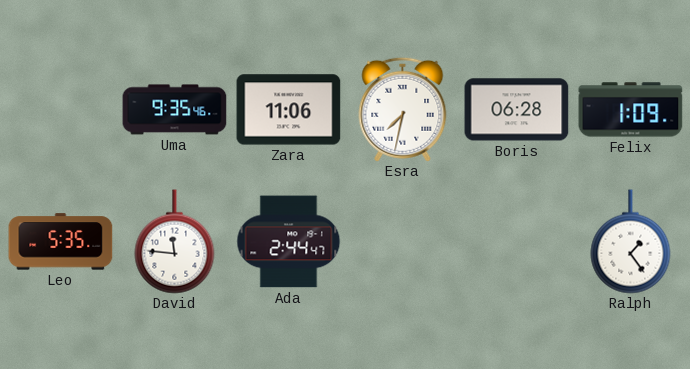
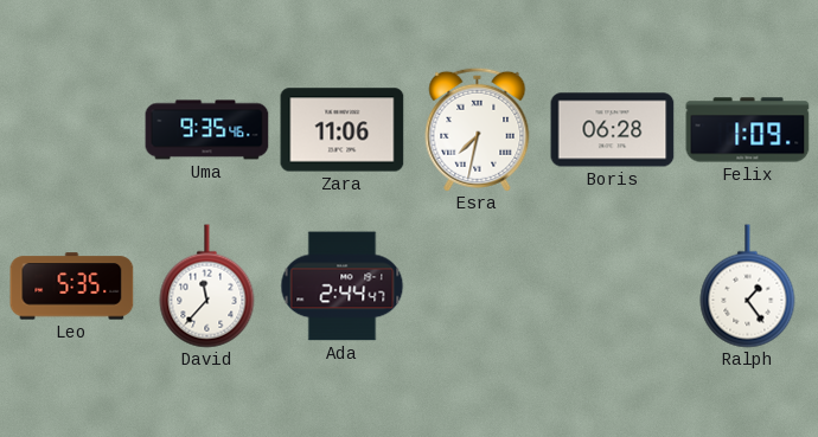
David: 11:46 -> 11:37
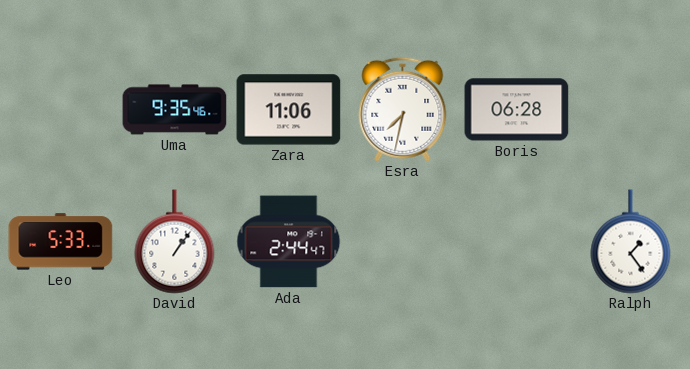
Felix: 1:09 -> none
Leo: 5:35 -> 5:33
David: 11:37 -> 1:06
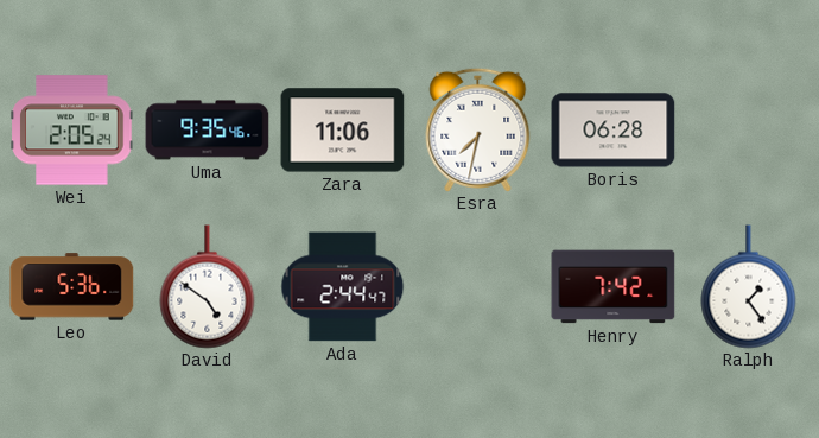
Wei: none -> 2:05
Leo: 5:33 -> 5:36
David: 1:06 -> 4:51
Henry: none -> 7:42
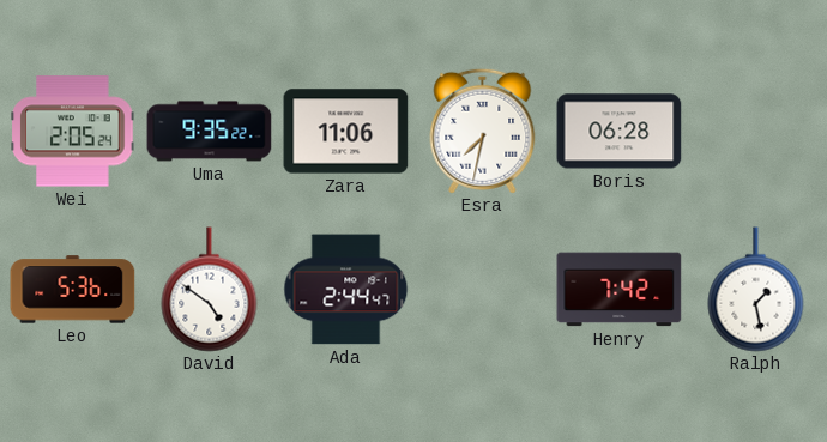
Uma: 9:35:46 -> 9:35:22
Ralph: 1:24 -> 1:28
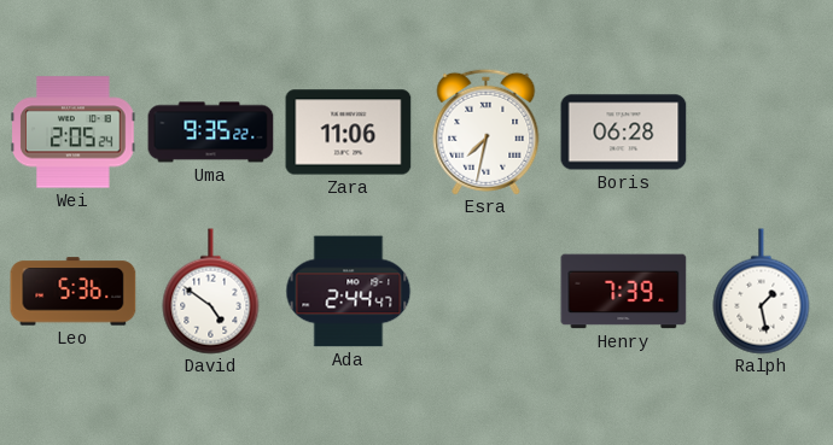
Henry: 7:42 -> 7:39
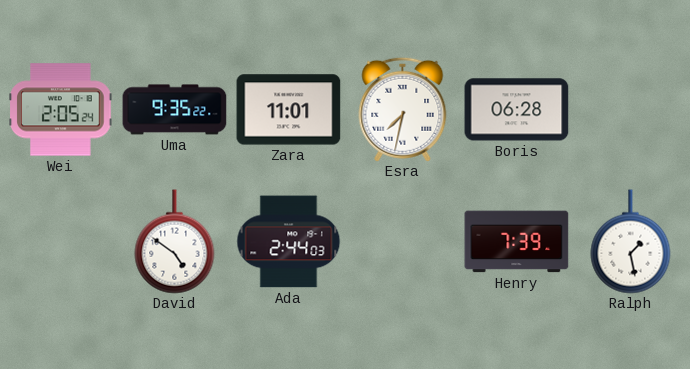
Zara: 11:06 -> 11:01
Leo: 5:36 -> none
Ada: 2:44:47 -> 2:44:03
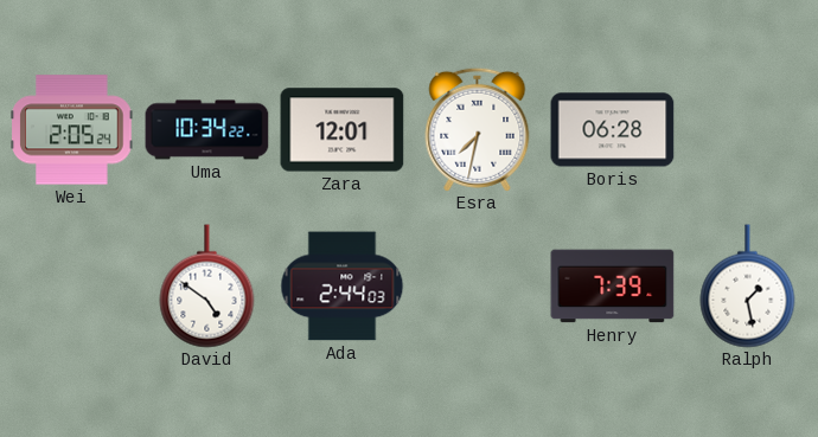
Uma: 9:35 -> 10:34
Zara: 11:01 -> 12:01
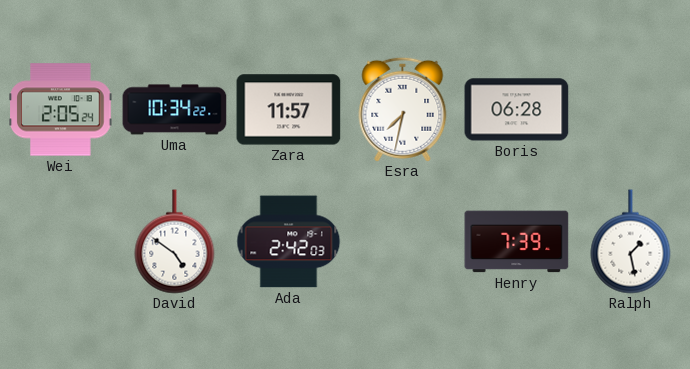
Zara: 12:01 -> 11:57
Ada: 2:44 -> 2:42
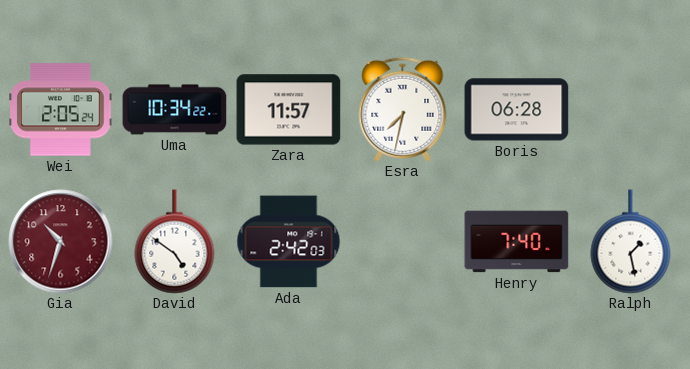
Gia: none -> 10:33
Henry: 7:39 -> 7:40
